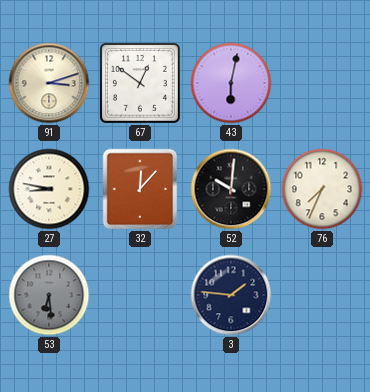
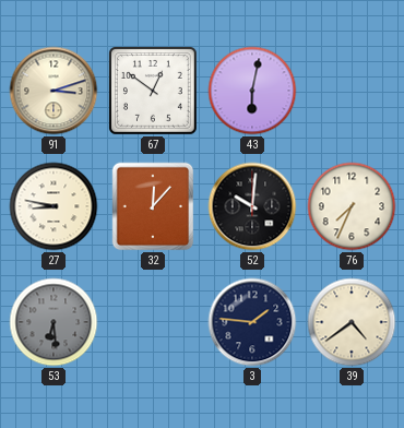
39: none -> 4:39
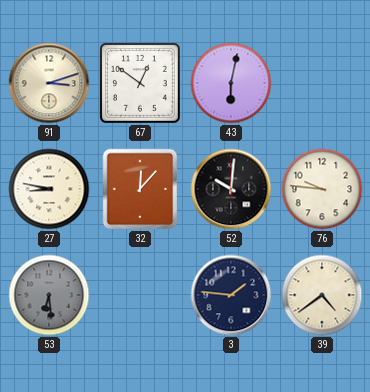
76: 7:34 -> 9:46
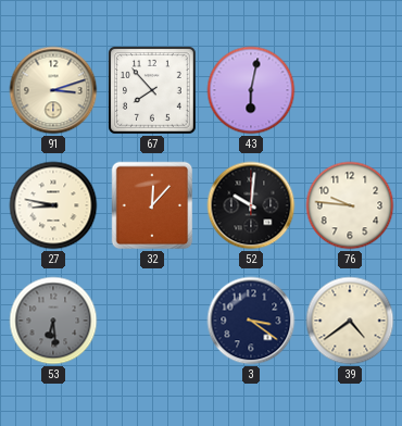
67: 12:51 -> 7:53
3: 1:46 -> 3:21
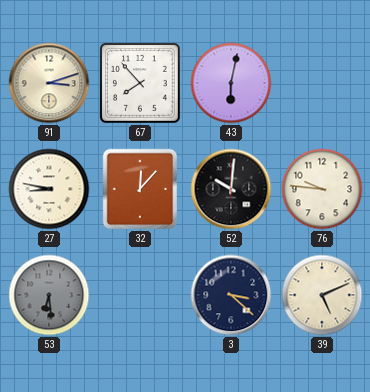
3: 3:21 -> 3:22
39: 4:39 -> 5:11
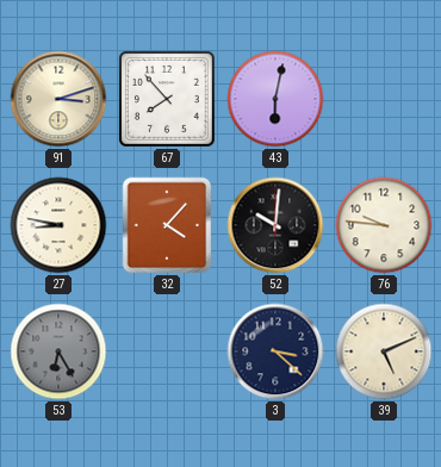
32: 12:07 -> 4:07
53: 6:29 -> 6:25
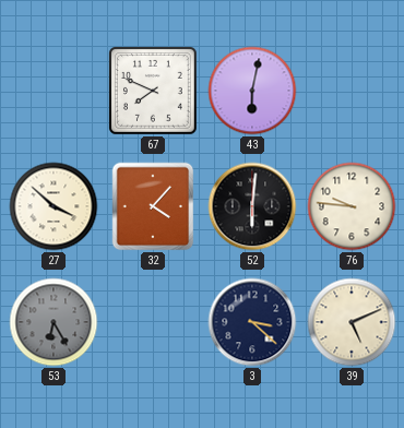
91: 3:12 -> none
67: 7:53 -> 7:49
27: 8:47 -> 3:52
52: 10:01 -> 6:01
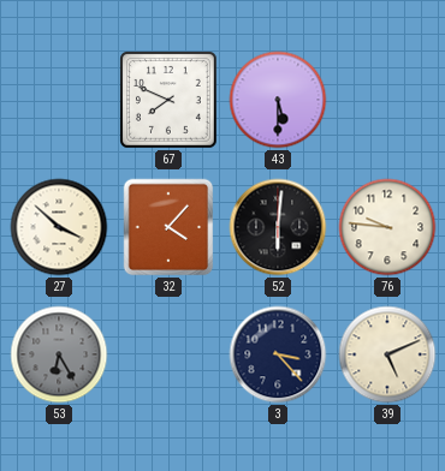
43: 6:02 -> 5:30
3: 3:22 -> 3:23
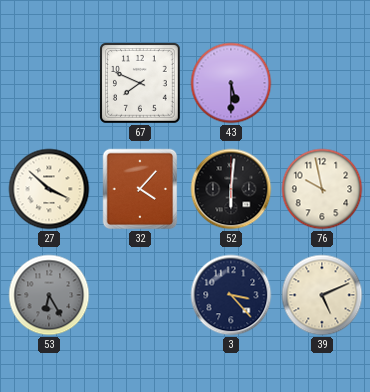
76: 9:46 -> 9:58
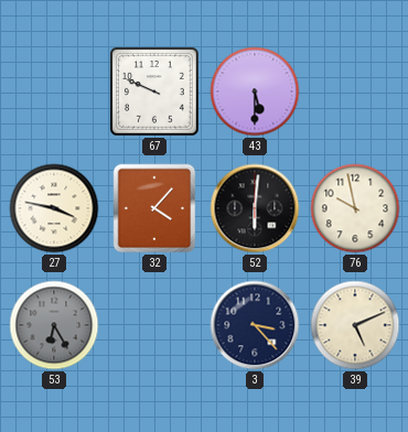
67: 7:49 -> 9:49
27: 3:52 -> 3:47
